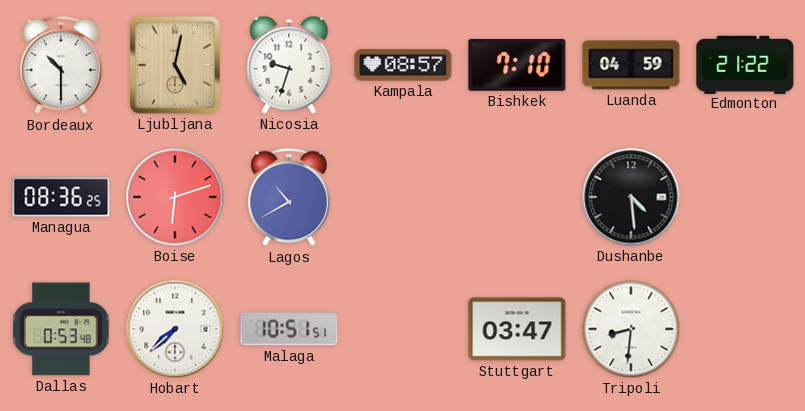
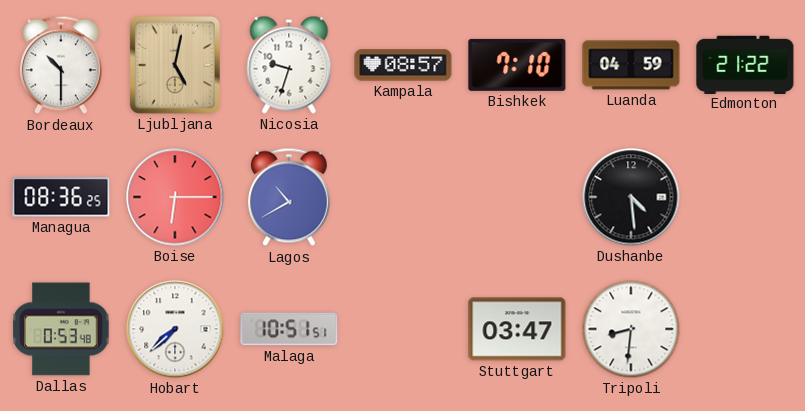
Boise: 6:12 -> 6:15
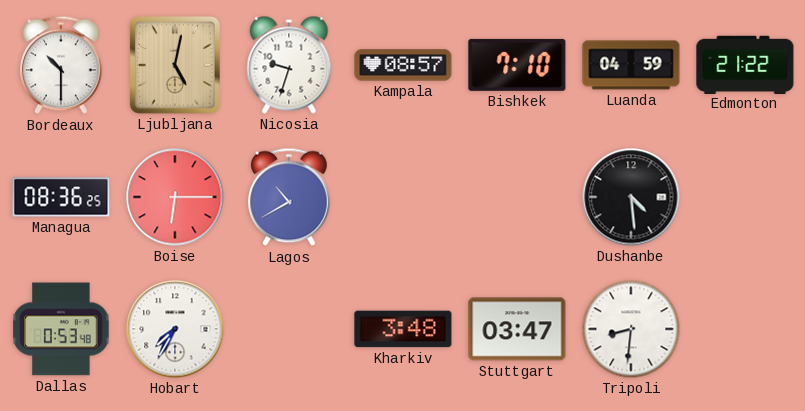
Hobart: 7:38 -> 7:35
Malaga: 10:51 -> none
Kharkiv: none -> 3:48
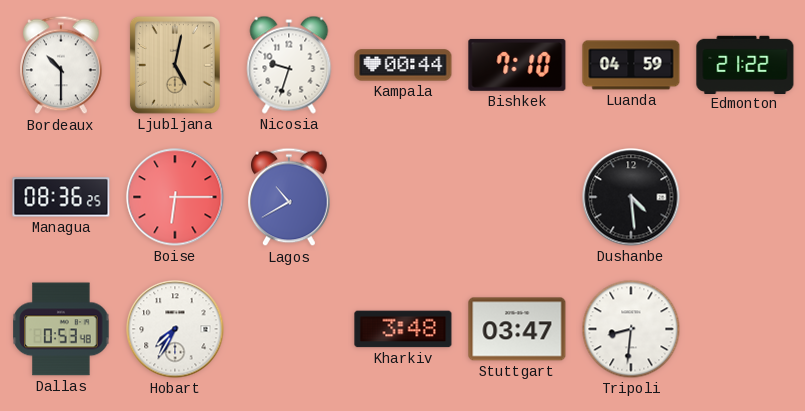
Kampala: 08:57 -> 00:44
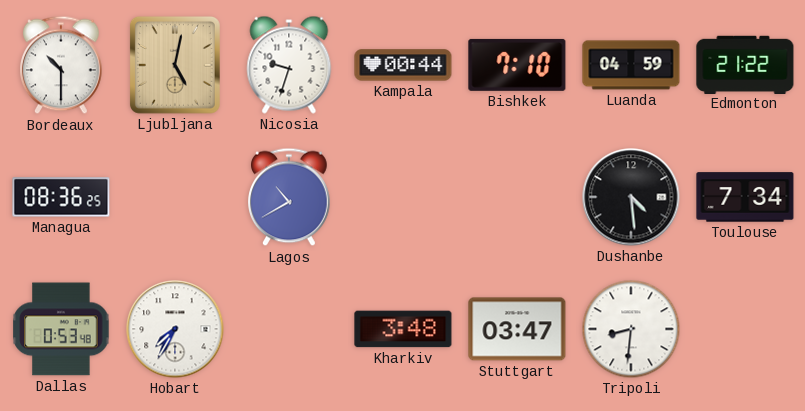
Boise: 6:15 -> none
Toulouse: none -> 7:34
